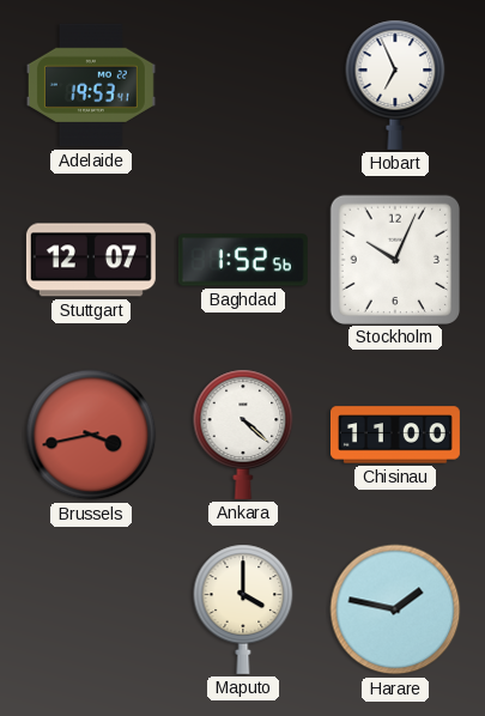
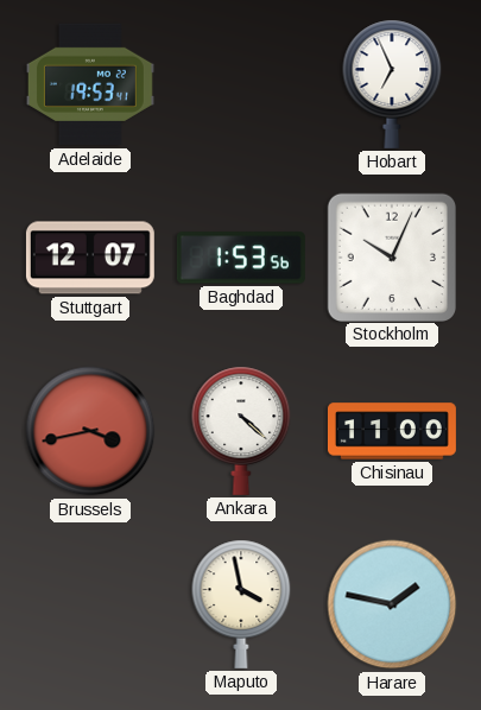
Baghdad: 1:52 -> 1:53
Maputo: 4:00 -> 3:58
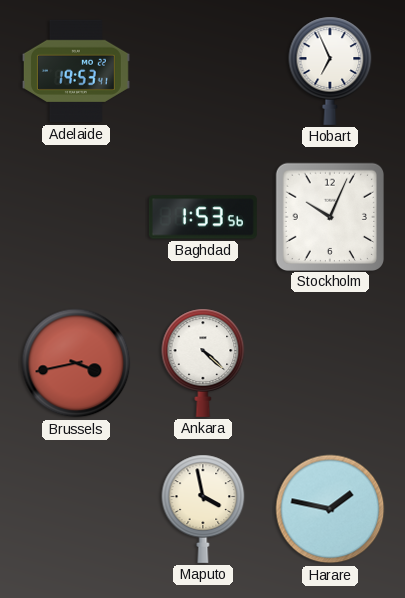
Stuttgart: 12:07 -> none
Chisinau: 11:00 -> none
